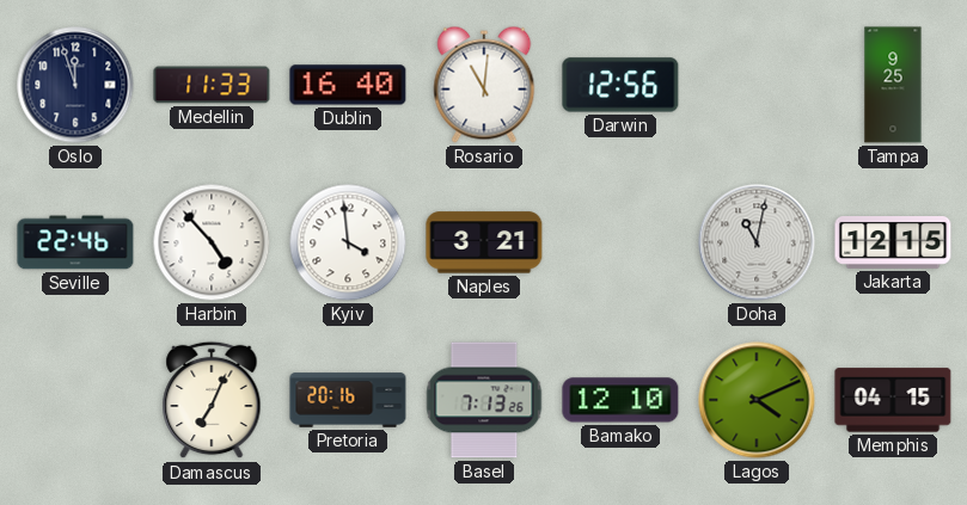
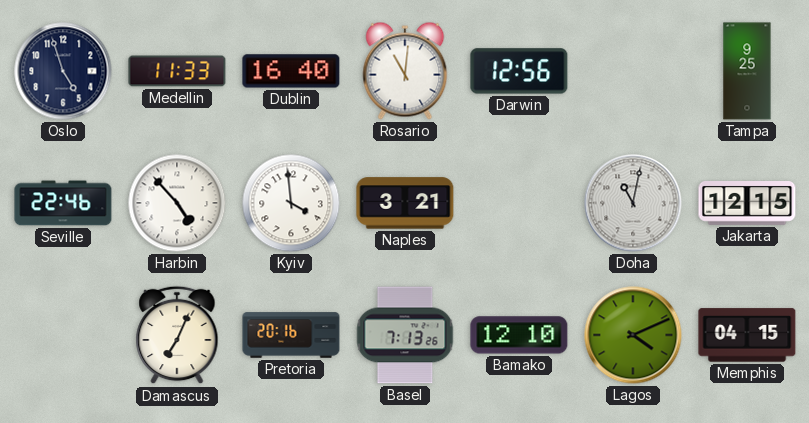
Oslo: 11:57 -> 4:57
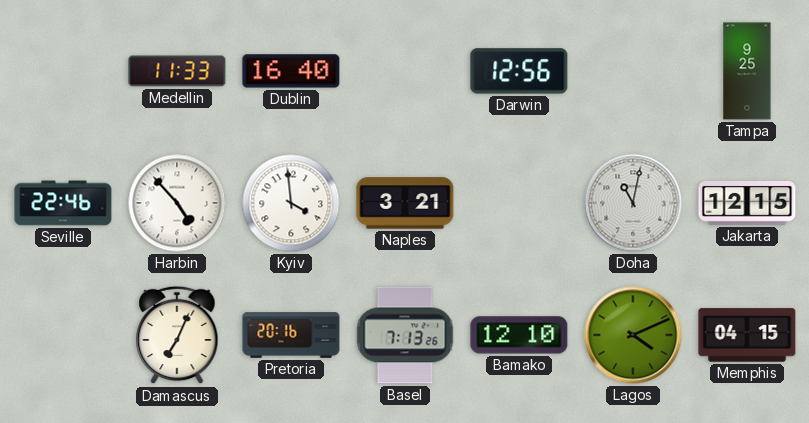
Oslo: 4:57 -> none
Rosario: 11:01 -> none
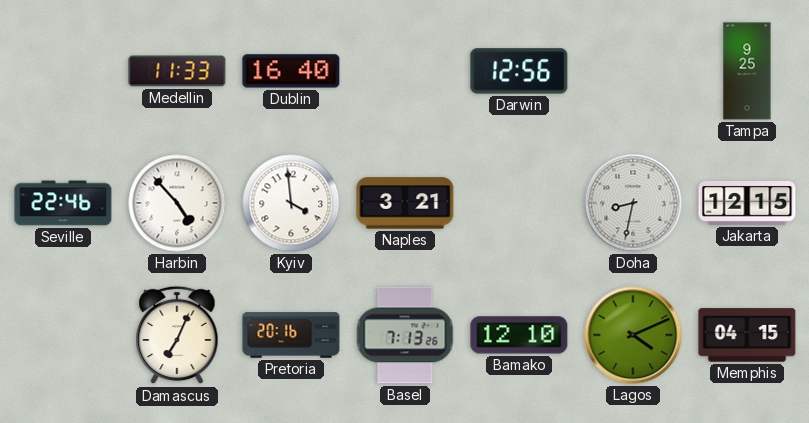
Doha: 11:02 -> 8:32
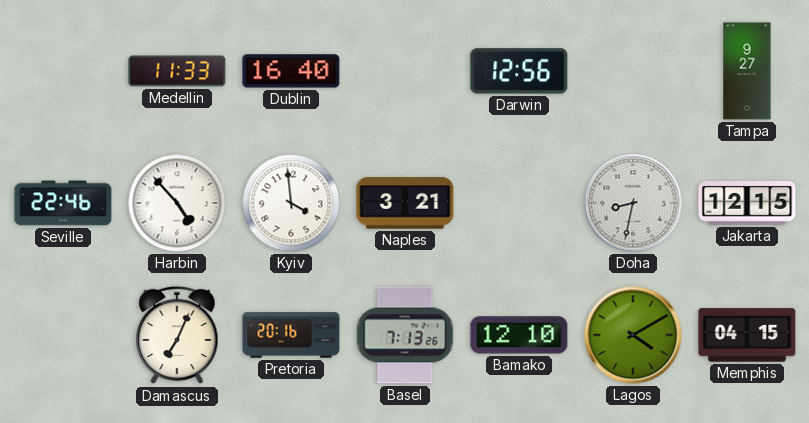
Tampa: 9:25 -> 9:27
Lagos: 4:11 -> 4:10
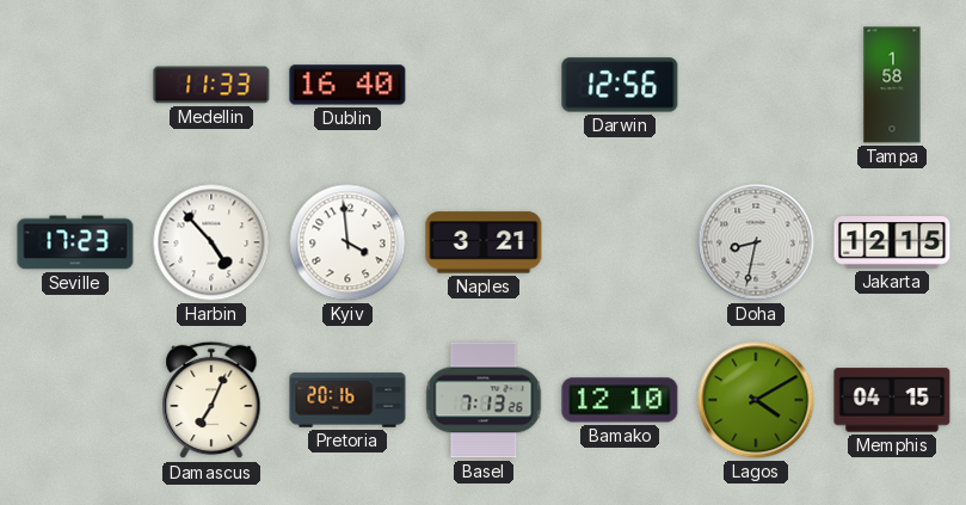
Tampa: 9:27 -> 1:58
Seville: 22:46 -> 17:23
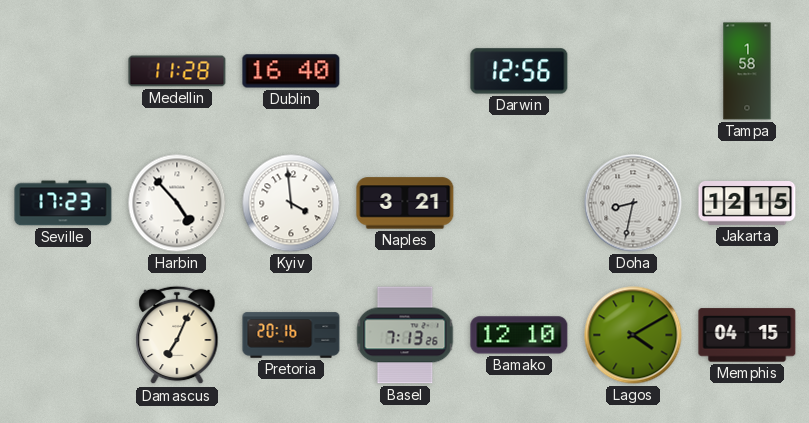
Medellin: 11:33 -> 11:28
